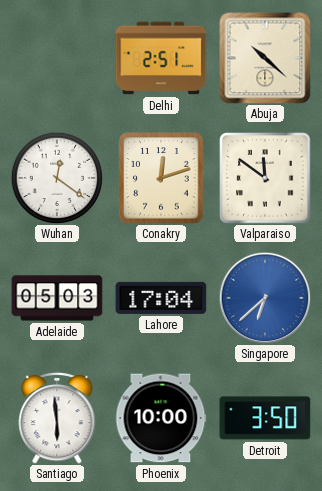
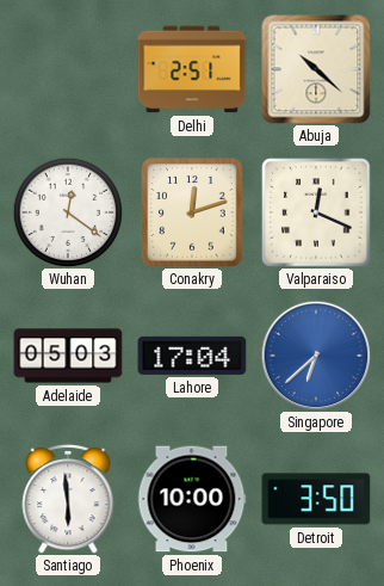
Valparaiso: 11:51 -> 12:19
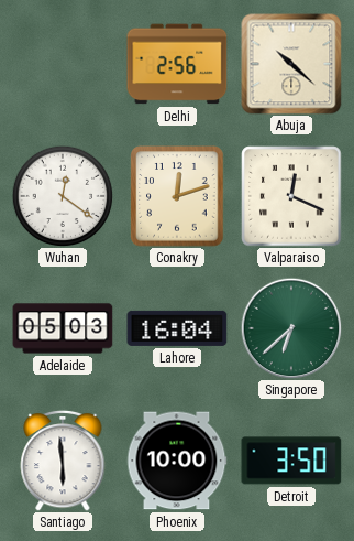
Delhi: 2:51 -> 2:56
Lahore: 17:04 -> 16:04
Singapore dial: blue -> green
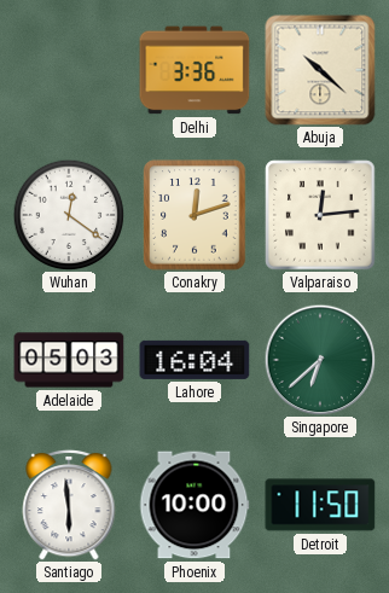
Delhi: 2:56 -> 3:36
Valparaiso: 12:19 -> 12:14
Detroit: 3:50 -> 11:50
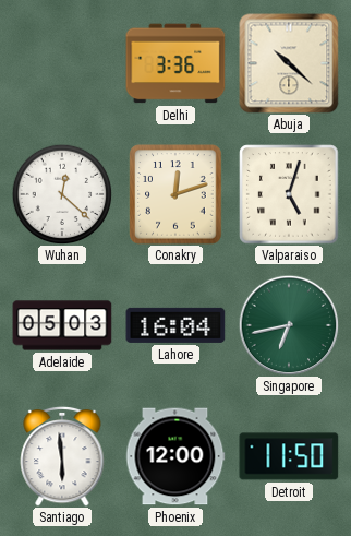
Wuhan: 12:21 -> 12:22
Valparaiso: 12:14 -> 5:03
Singapore: 6:38 -> 6:43
Phoenix: 10:00 -> 12:00
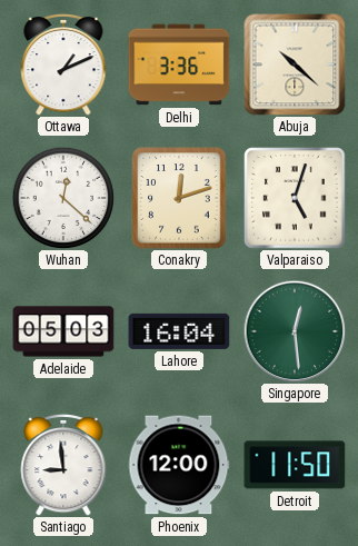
Ottawa: none -> 1:11
Singapore: 6:43 -> 12:29
Santiago: 5:59 -> 8:59
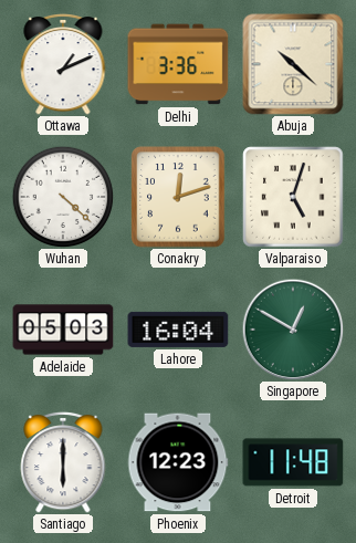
Wuhan: 12:22 -> 4:22
Singapore: 12:29 -> 12:50
Santiago: 8:59 -> 6:00
Phoenix: 12:00 -> 12:23
Detroit: 11:50 -> 11:48
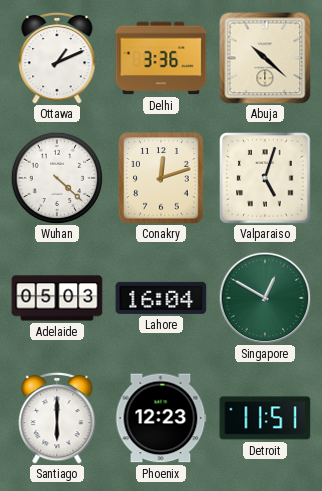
Detroit: 11:48 -> 11:51
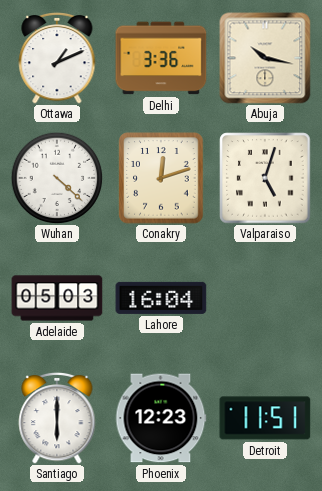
Abuja: 10:22 -> 10:17
Singapore: 12:50 -> none
